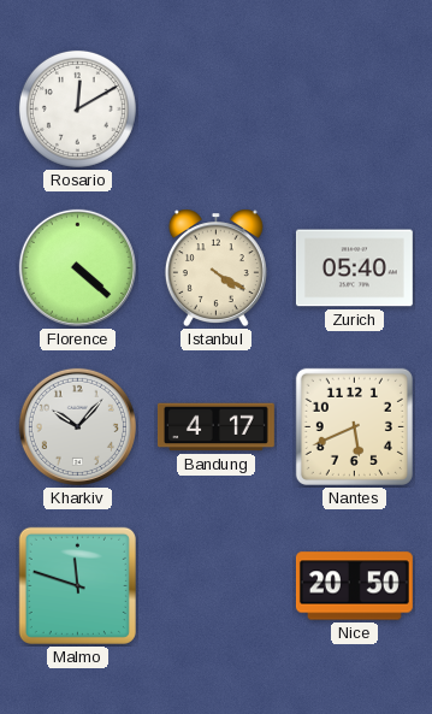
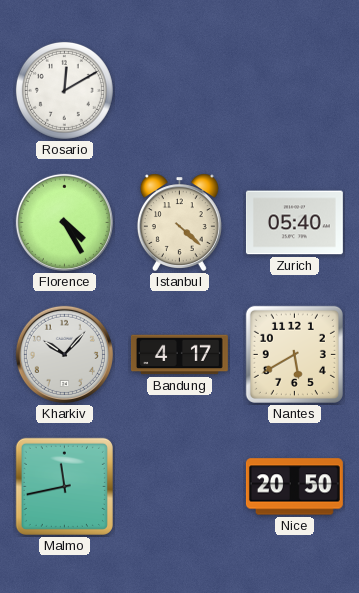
Florence: 4:22 -> 4:25
Istanbul: 4:20 -> 4:22
Nantes: 5:41 -> 5:40
Malmo: 11:48 -> 11:43
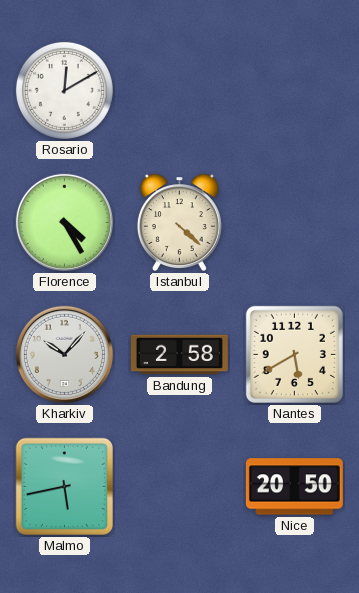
Zurich: 05:40 -> none
Bandung: 4:17 -> 2:58
Malmo: 11:43 -> 5:43
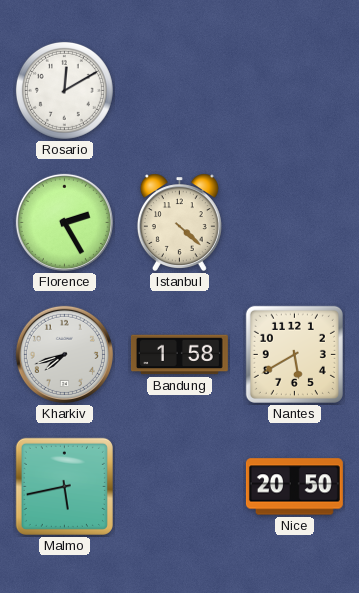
Florence: 4:25 -> 2:25
Kharkiv: 10:07 -> 7:42
Bandung: 2:58 -> 1:58
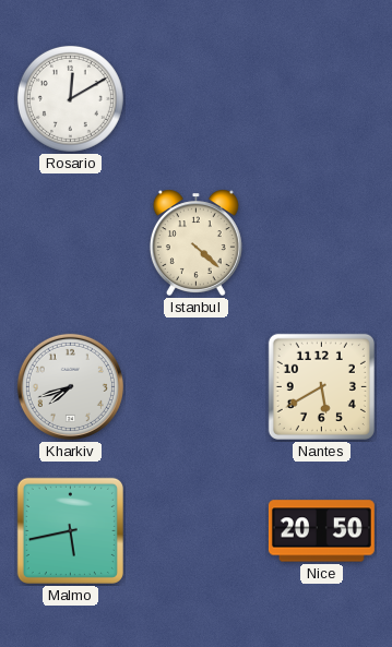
Florence: 2:25 -> none
Bandung: 1:58 -> none
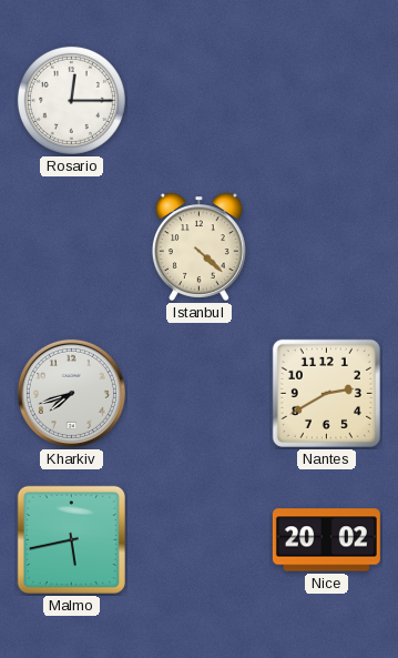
Rosario: 12:10 -> 12:15
Nantes: 5:40 -> 2:40
Nice: 20:50 -> 20:02
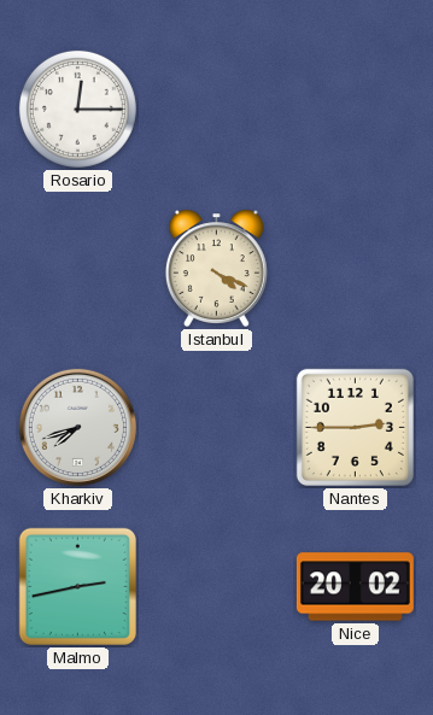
Istanbul: 4:22 -> 4:19
Nantes: 2:40 -> 2:45
Malmo: 5:43 -> 2:43
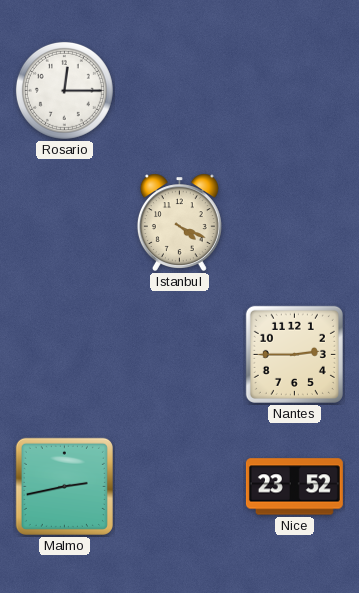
Kharkiv: 7:42 -> none
Nice: 20:02 -> 23:52
